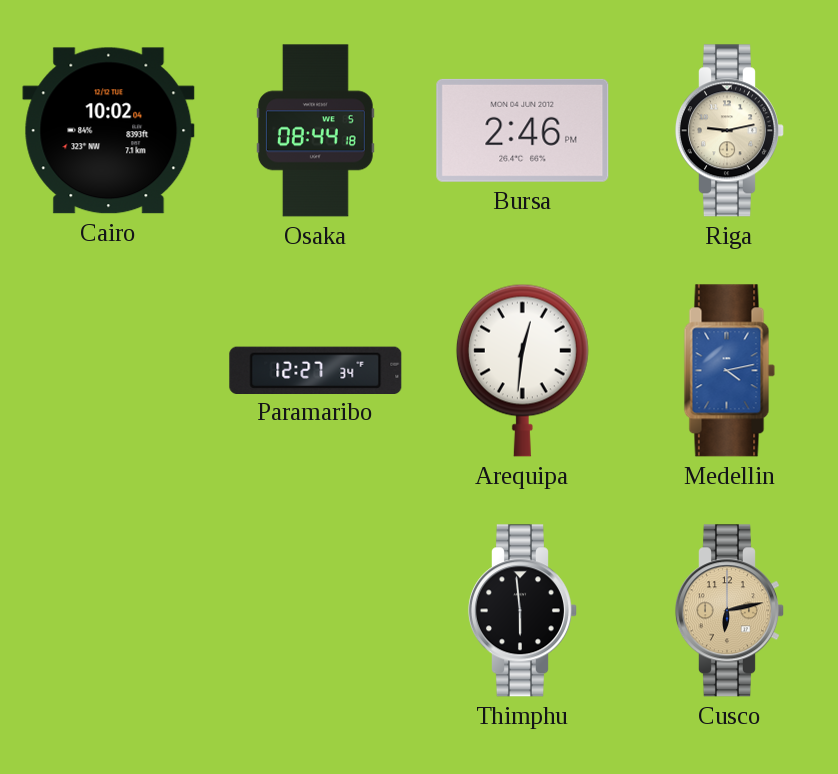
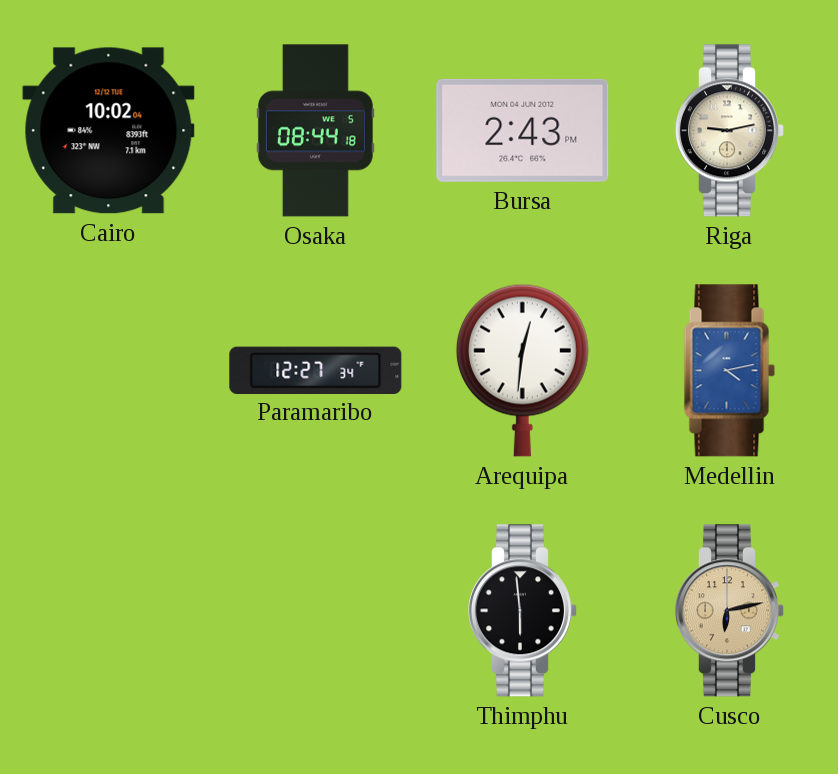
Bursa: 2:46 -> 2:43
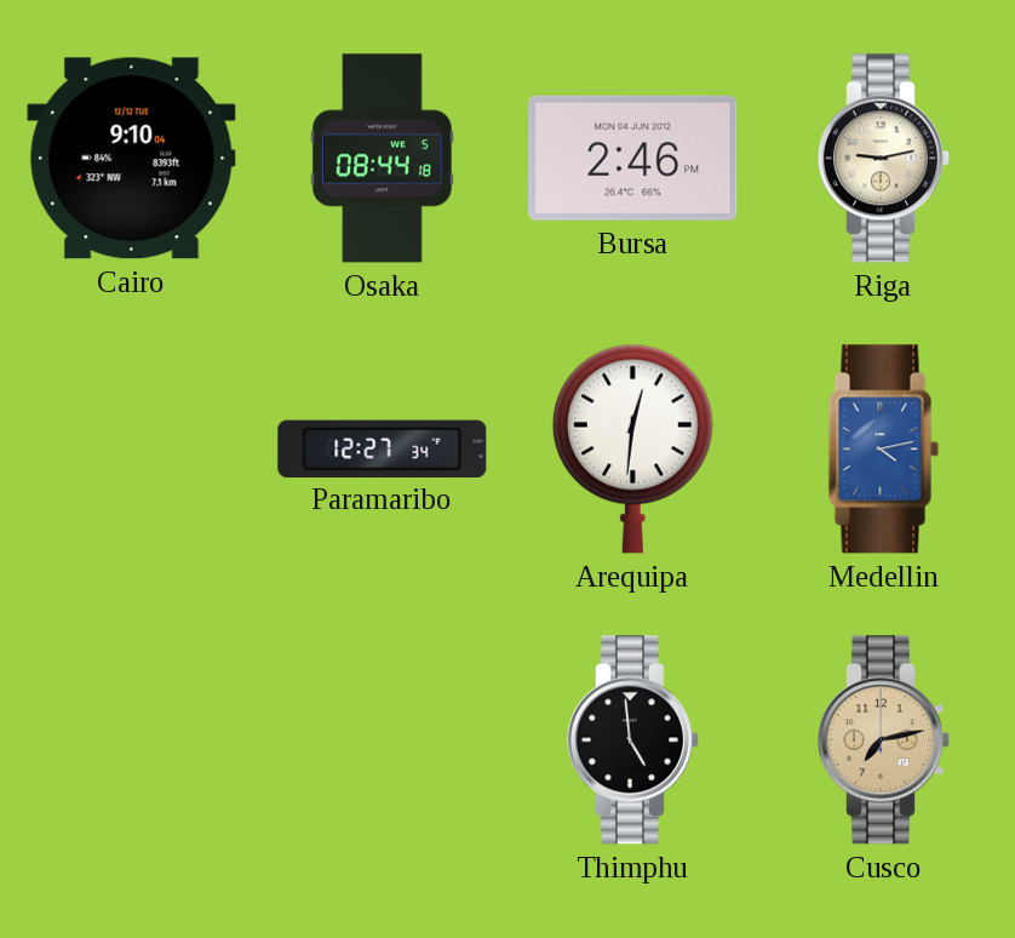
Cairo: 10:02 -> 9:10
Bursa: 2:43 -> 2:46
Thimphu: 5:59 -> 4:59
Cusco: 6:13 -> 7:13
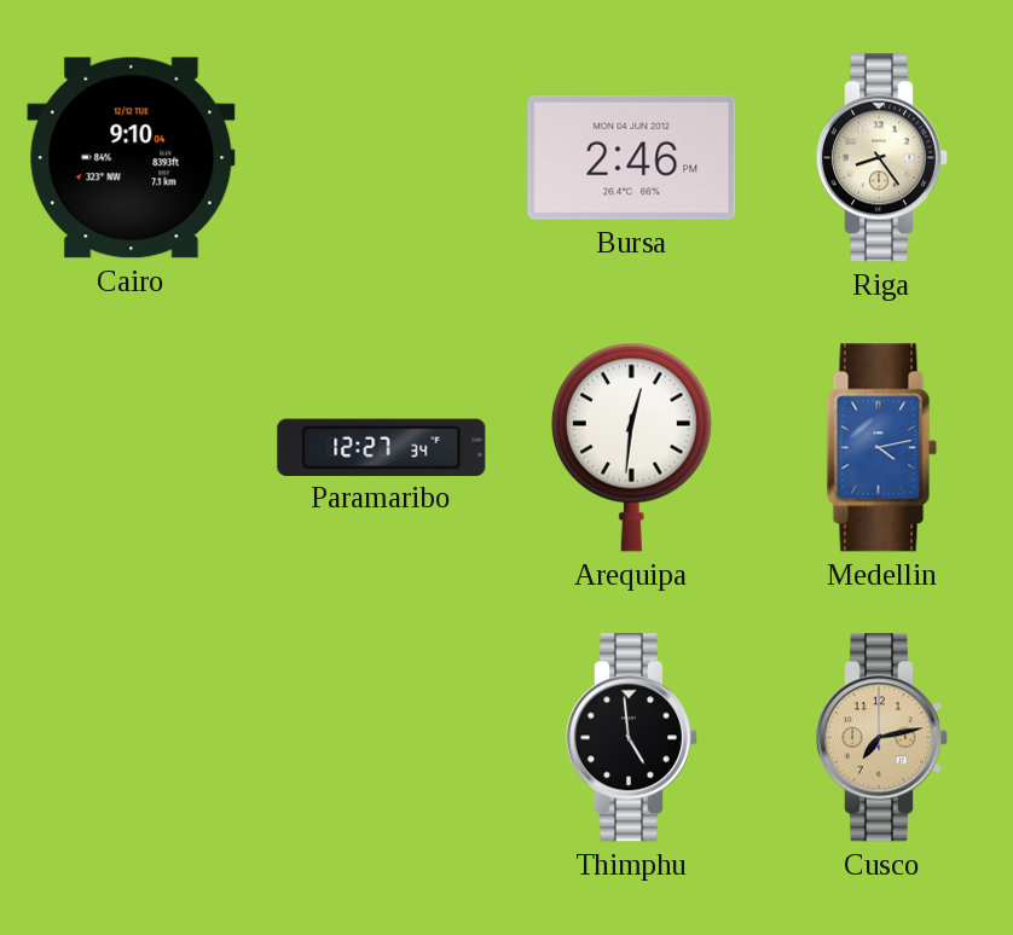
Osaka: 08:44 -> none
Riga: 9:13 -> 8:24
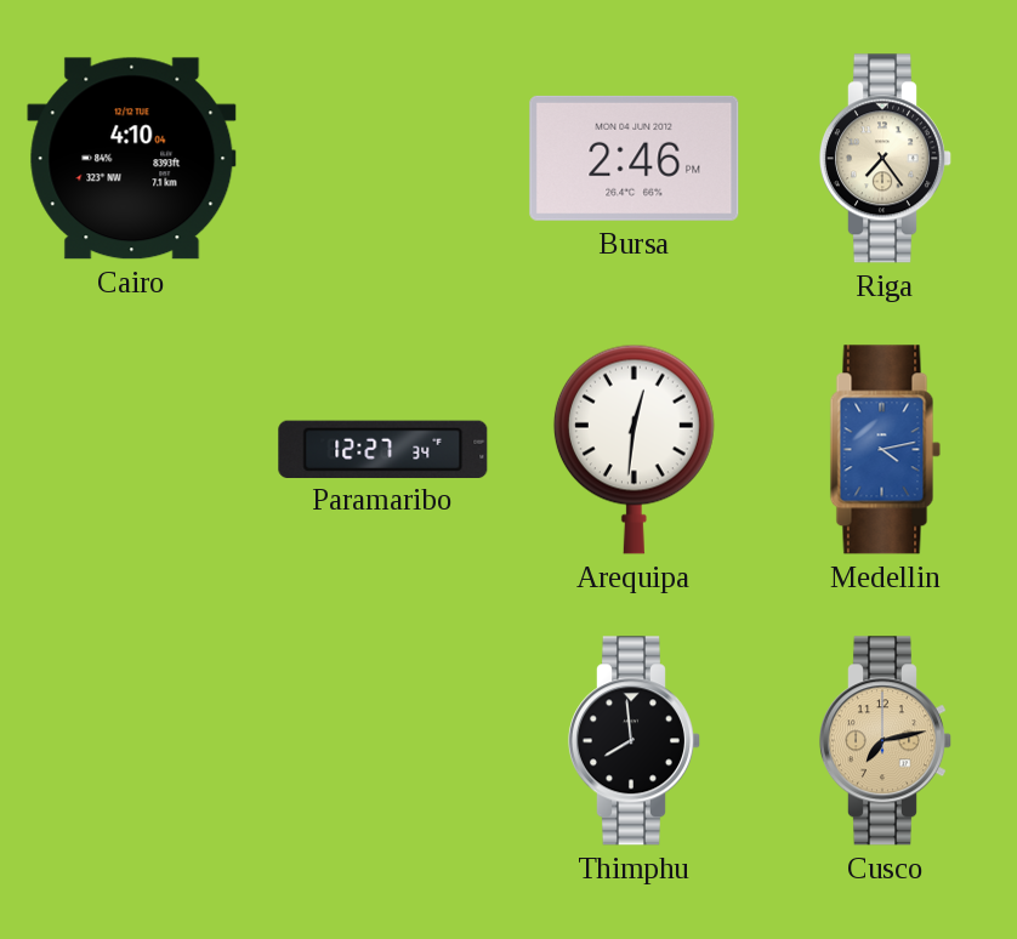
Cairo: 9:10 -> 4:10
Riga: 8:24 -> 7:24
Thimphu: 4:59 -> 7:59
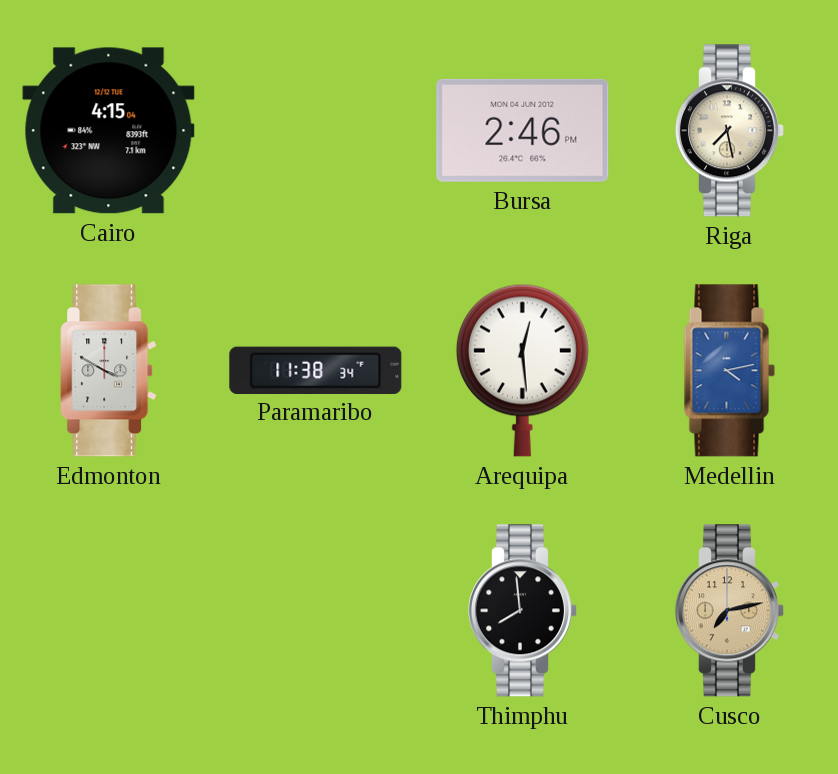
Cairo: 4:10 -> 4:15
Riga: 7:24 -> 7:28
Edmonton: none -> 3:50
Paramaribo: 12:27 -> 11:38
Arequipa: 12:31 -> 12:29
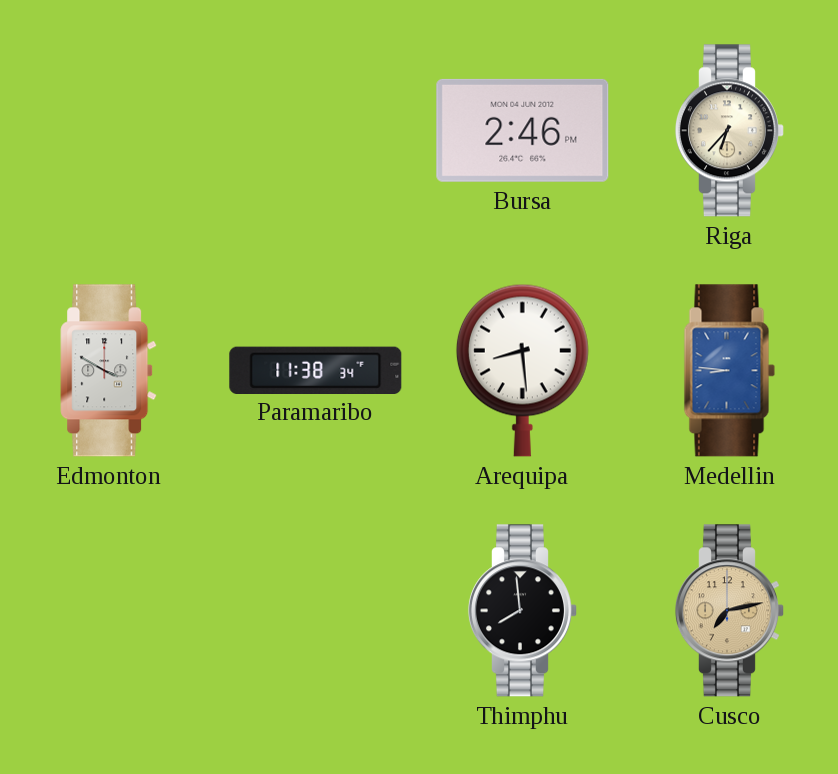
Cairo: 4:15 -> none
Riga: 7:28 -> 6:37
Arequipa: 12:29 -> 8:29
Medellin: 4:13 -> 8:46
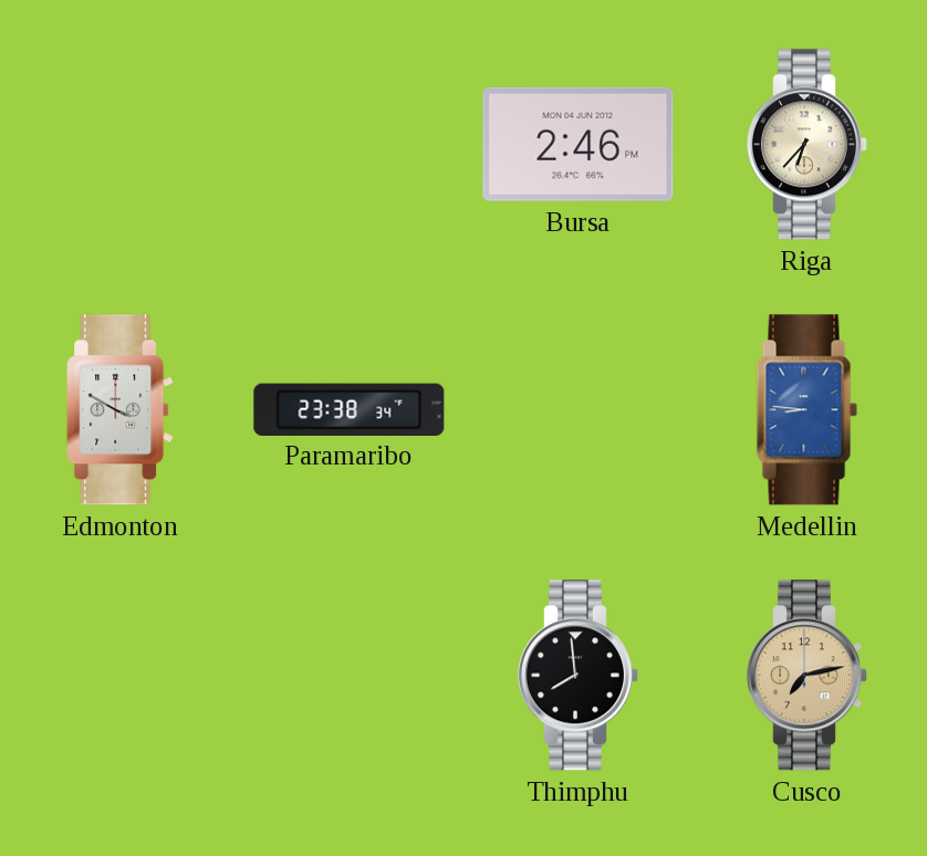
Paramaribo: 11:38 -> 23:38
Arequipa: 8:29 -> none
